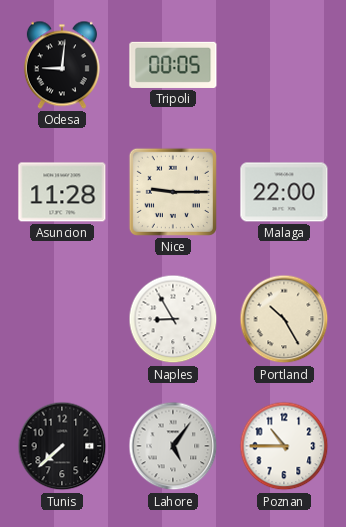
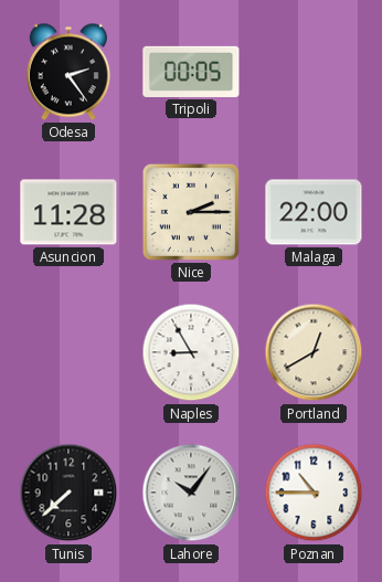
Odesa: 9:01 -> 2:24
Nice: 9:15 -> 2:15
Portland: 10:25 -> 12:40
Lahore: 5:06 -> 10:06
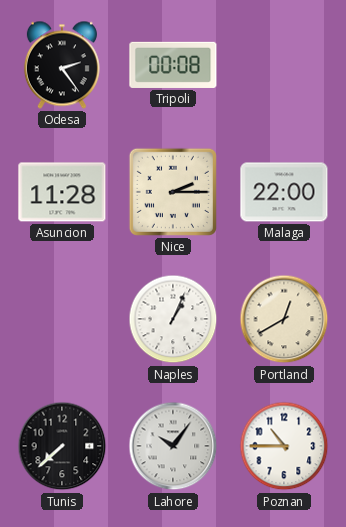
Tripoli: 00:05 -> 00:08
Naples: 8:55 -> 1:04
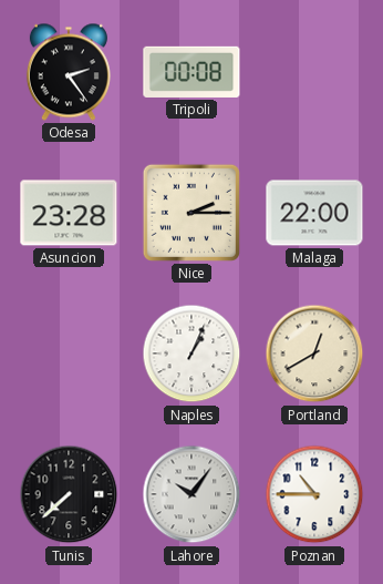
Asuncion: 11:28 -> 23:28
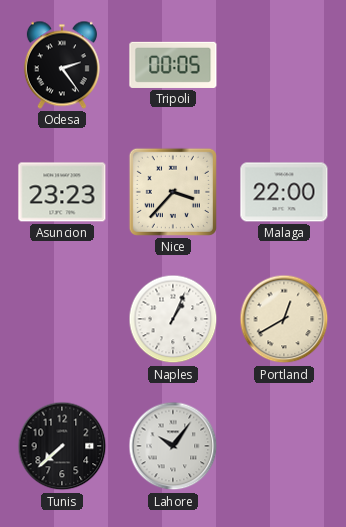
Tripoli: 00:08 -> 00:05
Asuncion: 23:28 -> 23:23
Nice: 2:15 -> 3:37
Poznan: 10:45 -> none
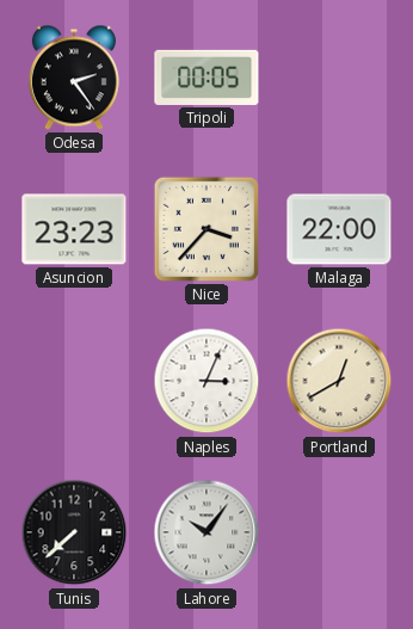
Naples: 1:04 -> 3:04
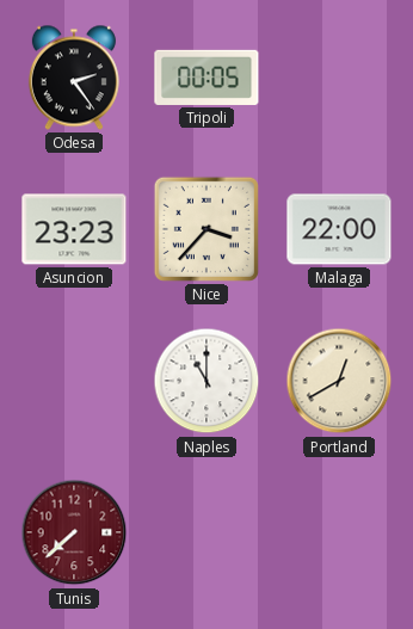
Naples: 3:04 -> 11:00
Tunis dial: black -> burgundy
Lahore: 10:06 -> none
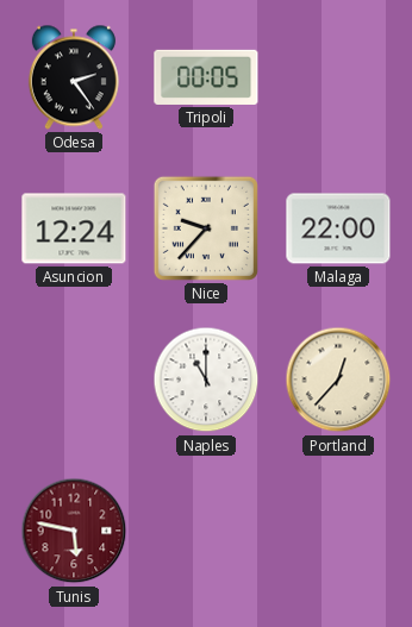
Asuncion: 23:23 -> 12:24
Nice: 3:37 -> 9:37
Portland: 12:40 -> 12:37
Tunis: 7:38 -> 5:47
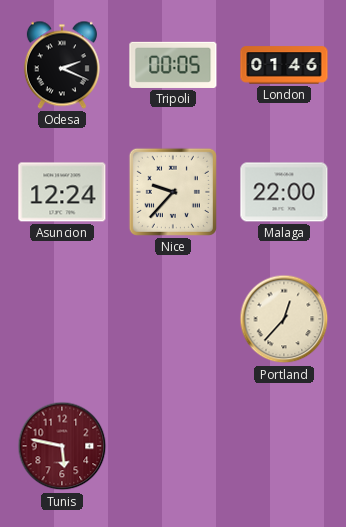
Odesa: 2:24 -> 2:19
London: none -> 01:46
Naples: 11:00 -> none
